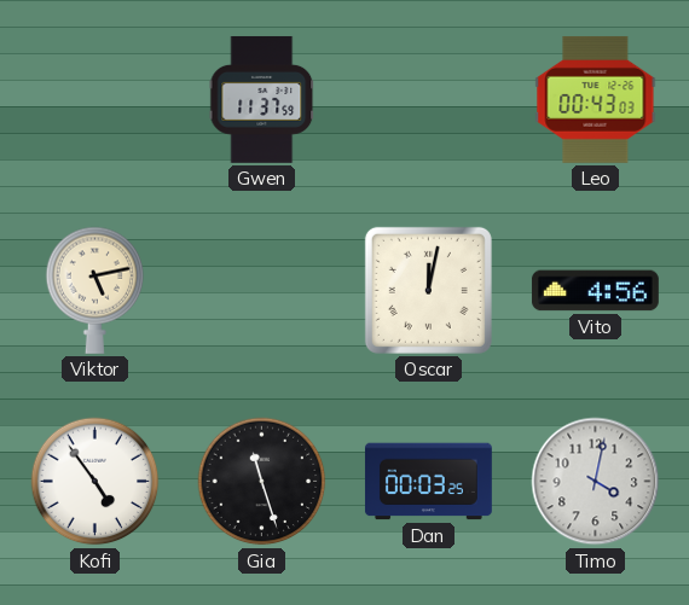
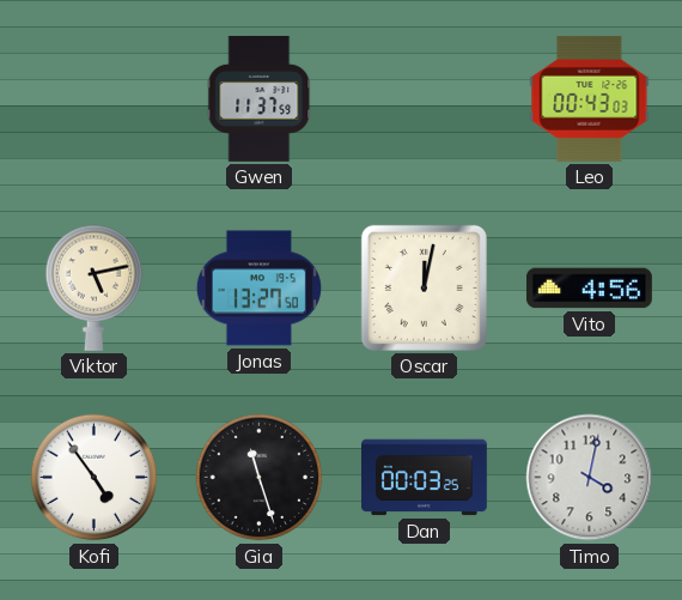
Jonas: none -> 13:27
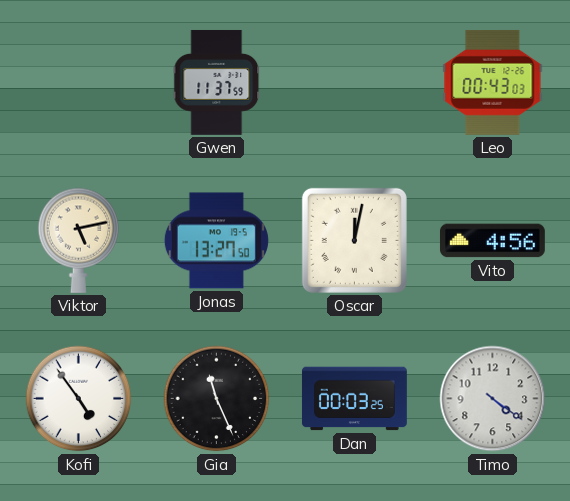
Gia: 11:27 -> 11:26
Timo: 4:02 -> 4:21
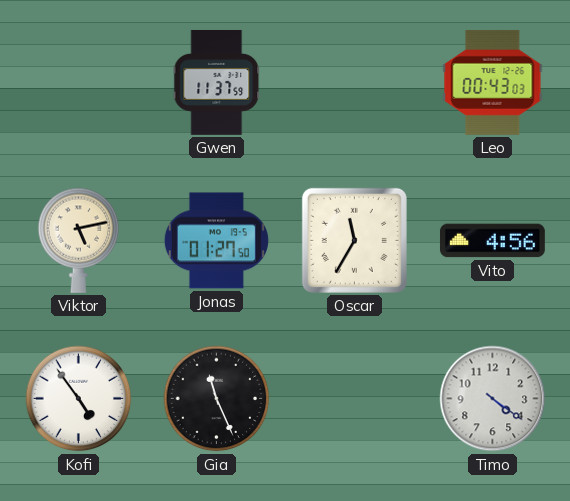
Jonas: 13:27 -> 01:27
Oscar: 12:02 -> 11:35
Dan: 00:03 -> none
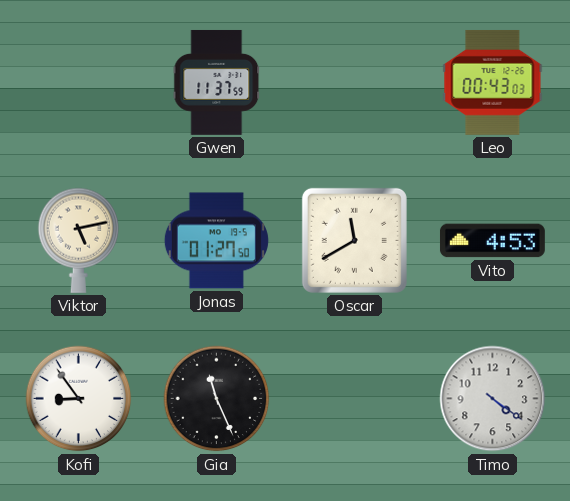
Oscar: 11:35 -> 11:40
Vito: 4:56 -> 4:53
Kofi: 4:54 -> 8:54
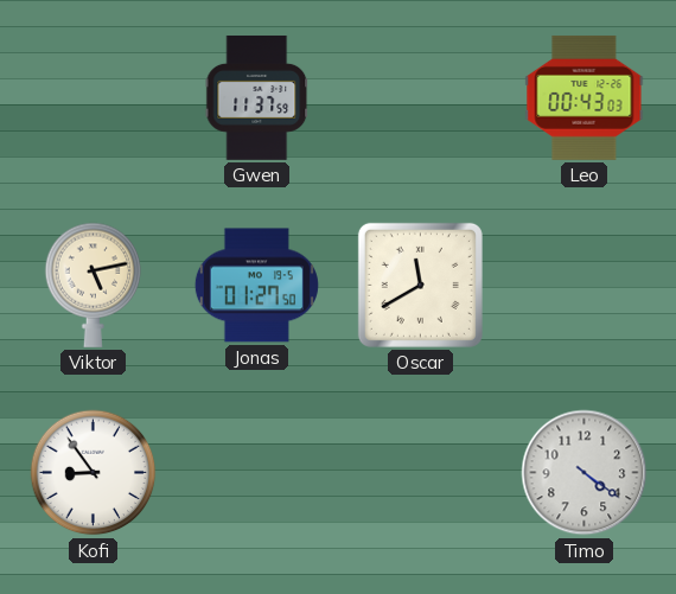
Vito: 4:53 -> none
Gia: 11:26 -> none
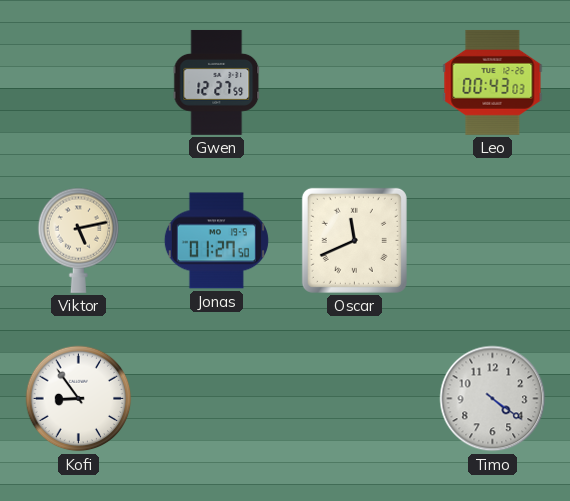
Gwen: 11:37 -> 12:27
Oscar: 11:40 -> 11:41
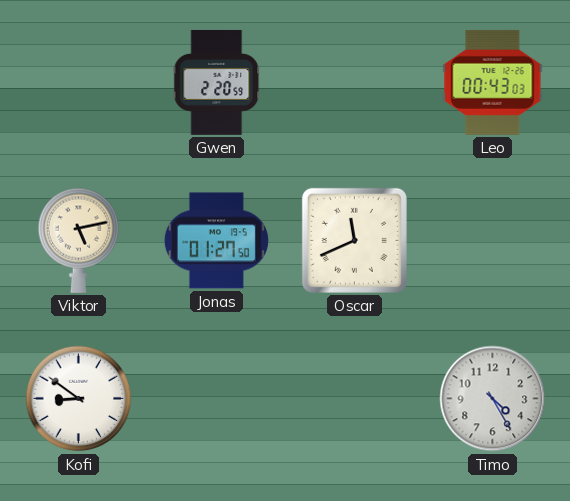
Gwen: 12:27 -> 2:20
Kofi: 8:54 -> 8:51
Timo: 4:21 -> 4:25
